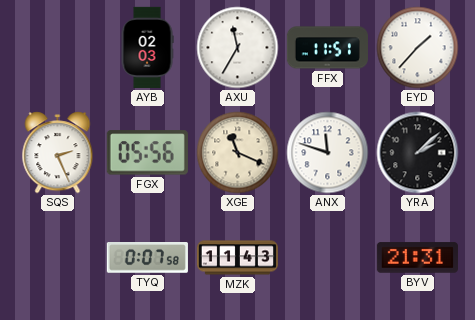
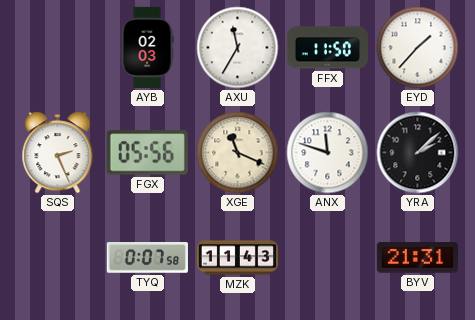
FFX: 11:51 -> 11:50
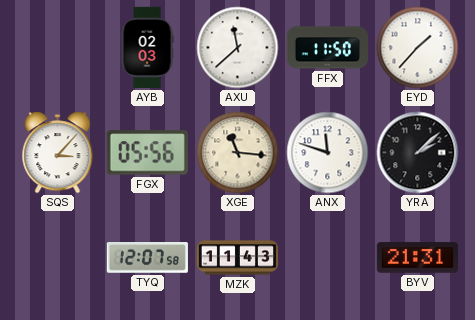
AXU: 11:35 -> 11:38
SQS: 2:26 -> 3:07
XGE: 11:19 -> 11:16
TYQ: 0:07 -> 12:07
